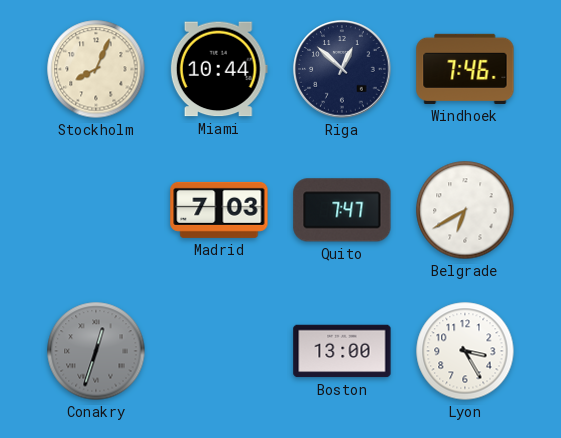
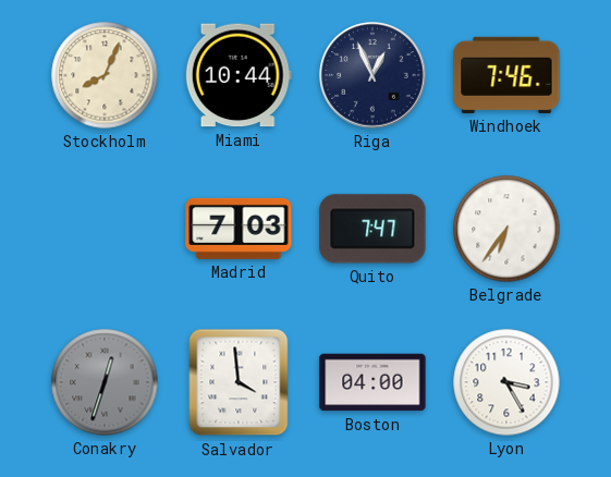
Riga: 12:52 -> 12:56
Belgrade: 6:40 -> 6:36
Salvador: none -> 3:59
Boston: 13:00 -> 04:00
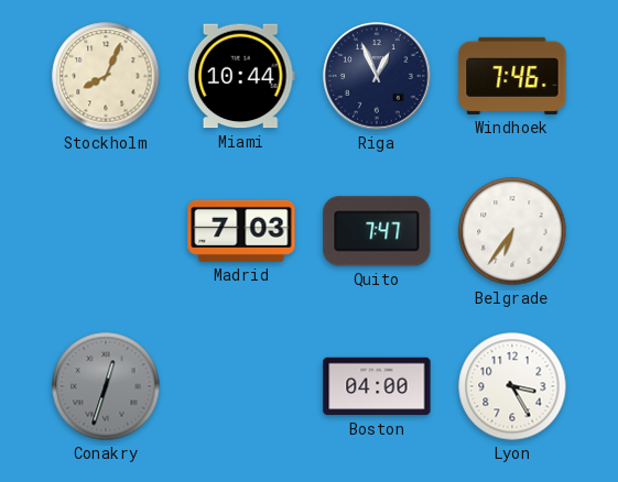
Salvador: 3:59 -> none
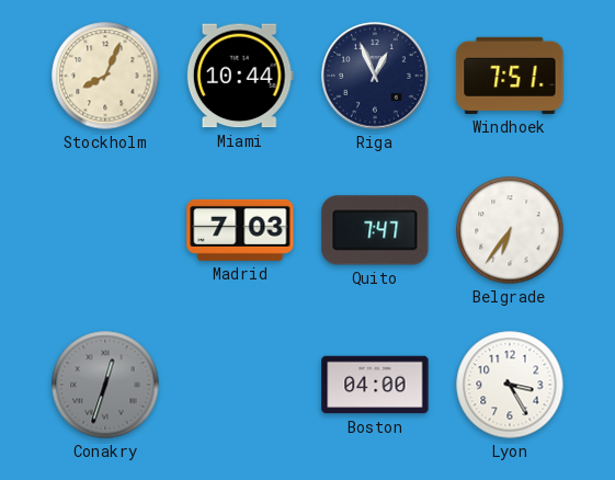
Windhoek: 7:46 -> 7:51
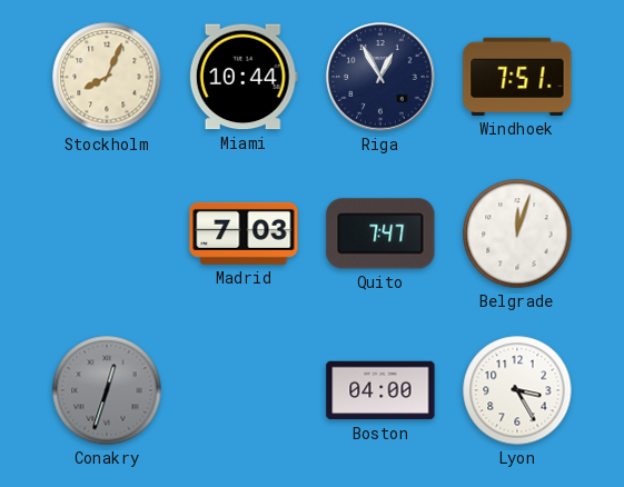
Riga: 12:56 -> 12:55
Belgrade: 6:36 -> 12:03
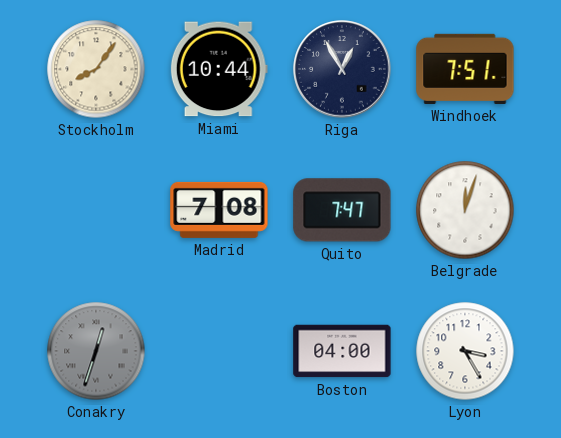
Stockholm: 8:04 -> 8:06
Madrid: 7:03 -> 7:08
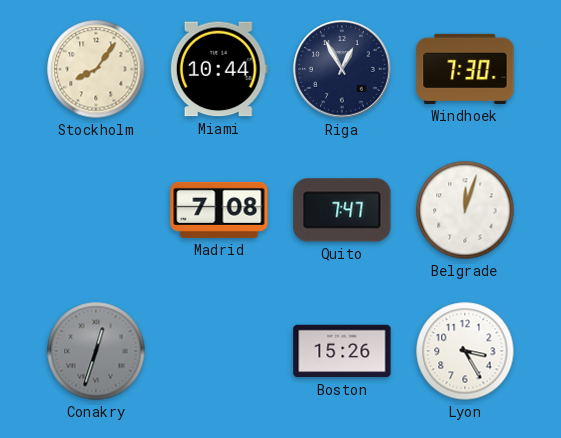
Windhoek: 7:51 -> 7:30
Boston: 04:00 -> 15:26
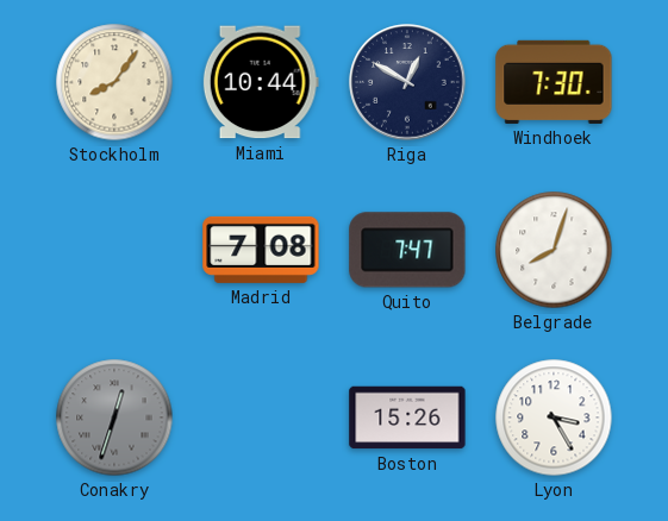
Riga: 12:55 -> 12:50
Belgrade: 12:03 -> 8:03
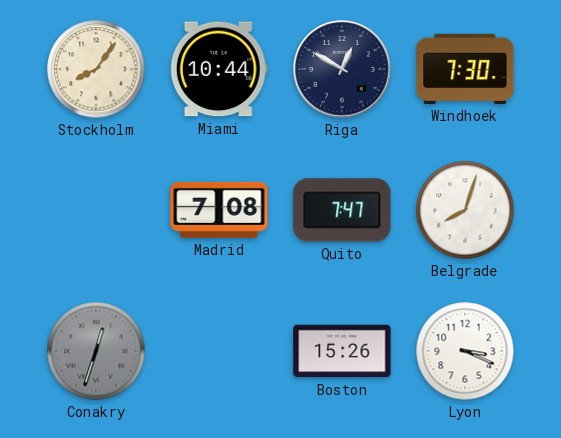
Lyon: 3:25 -> 3:19
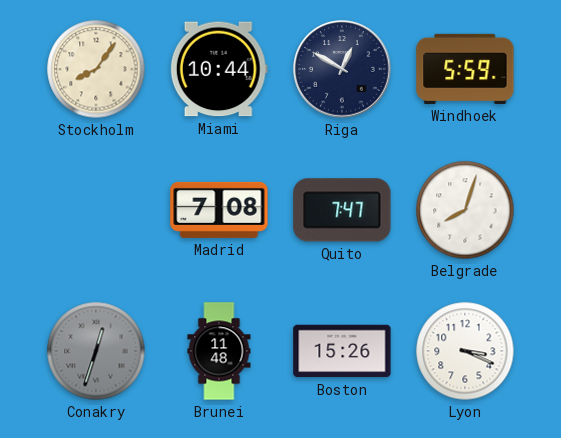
Windhoek: 7:30 -> 5:59
Brunei: none -> 11:48
